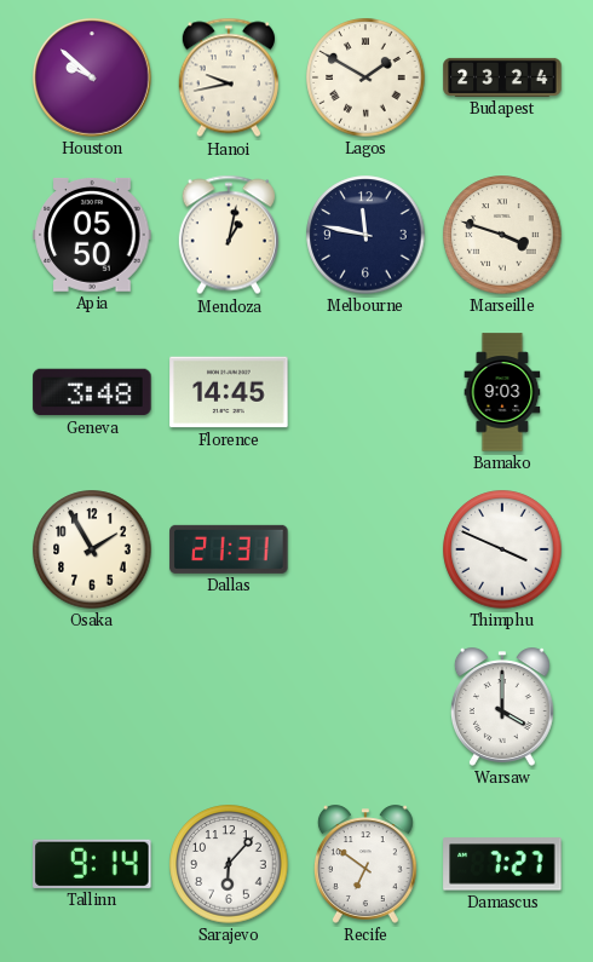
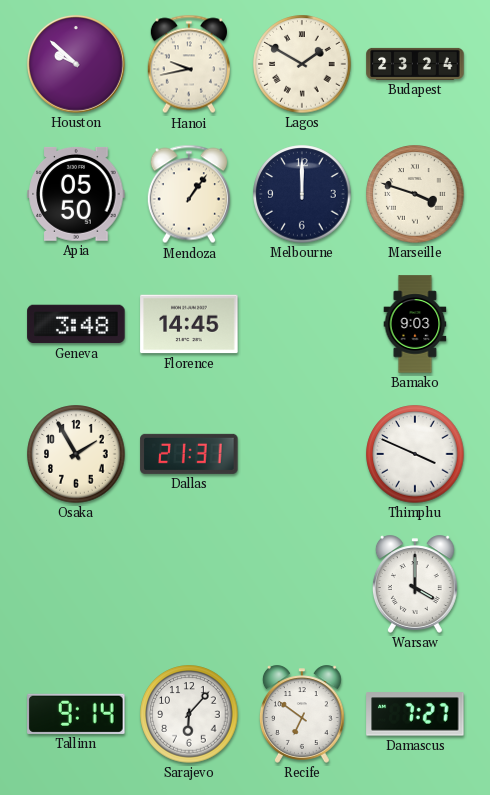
Mendoza: 1:02 -> 1:06
Melbourne: 11:47 -> 12:00
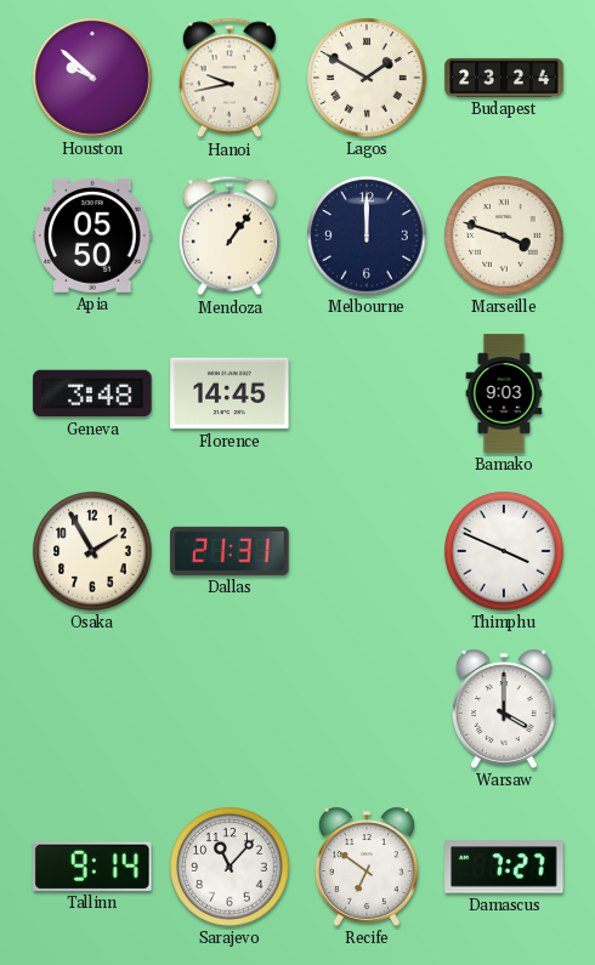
Sarajevo: 6:07 -> 11:07
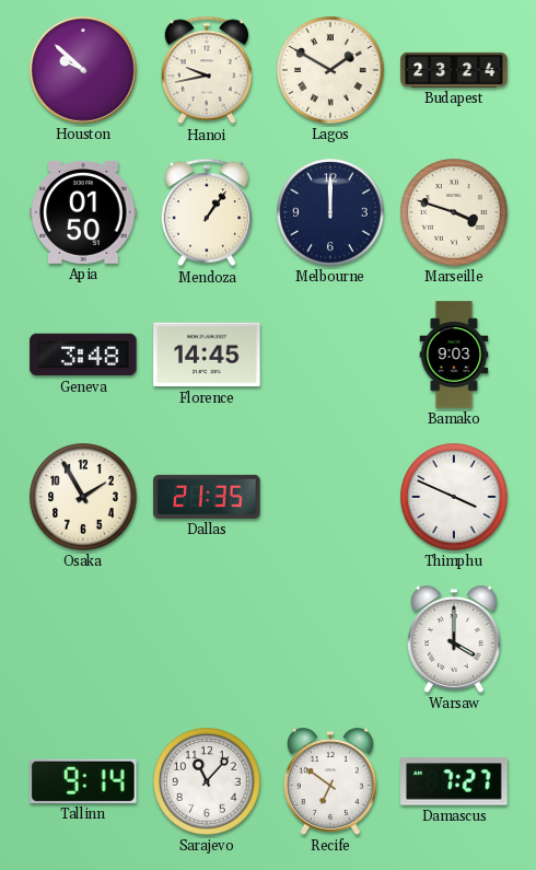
Apia: 05:50 -> 01:50
Dallas: 21:31 -> 21:35
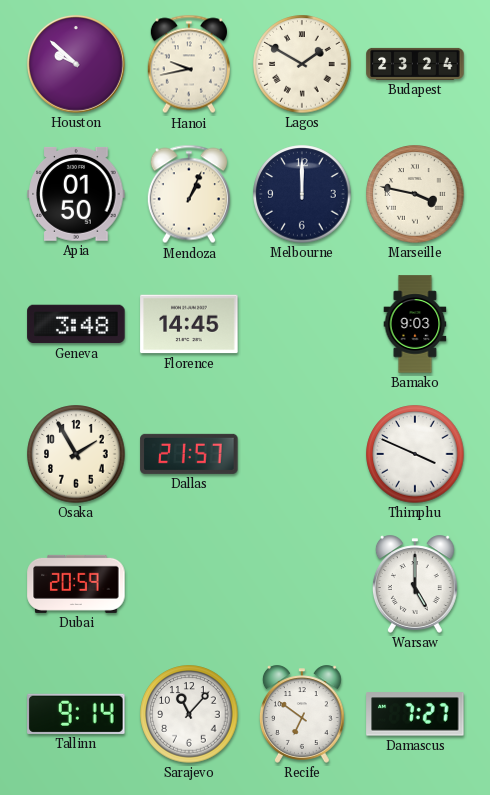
Mendoza: 1:06 -> 1:04
Marseille: 3:48 -> 3:47
Dallas: 21:35 -> 21:57
Dubai: none -> 20:59
Warsaw: 4:00 -> 5:00
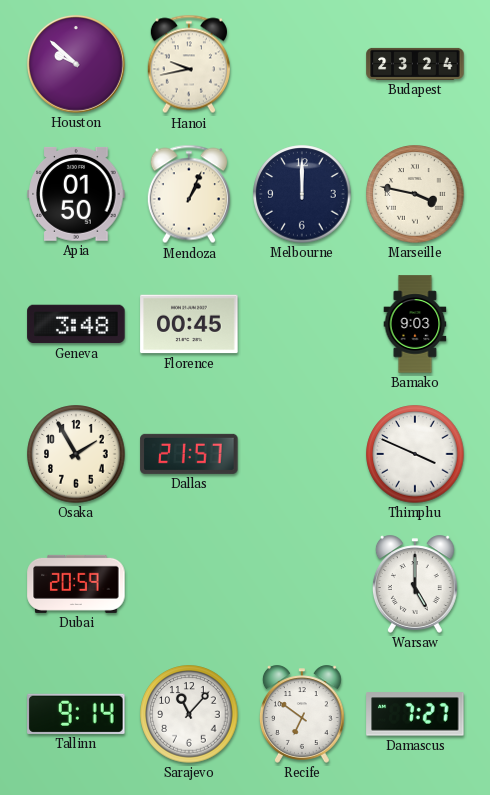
Lagos: 1:50 -> none
Florence: 14:45 -> 00:45
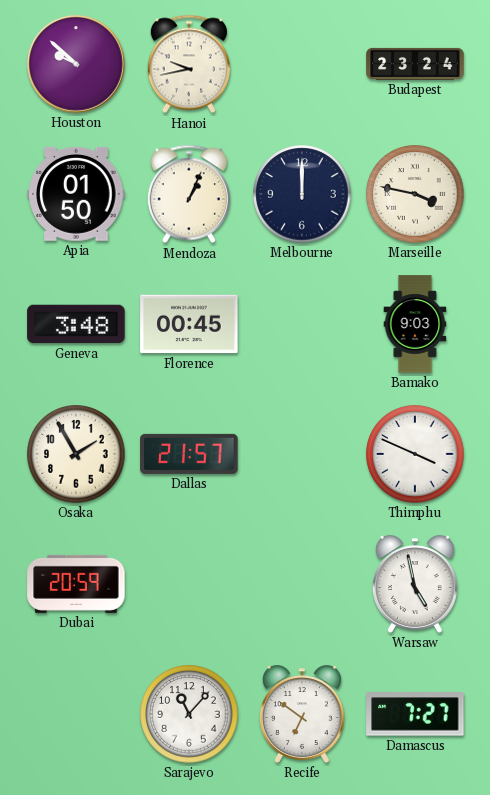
Warsaw: 5:00 -> 4:58
Tallinn: 9:14 -> none
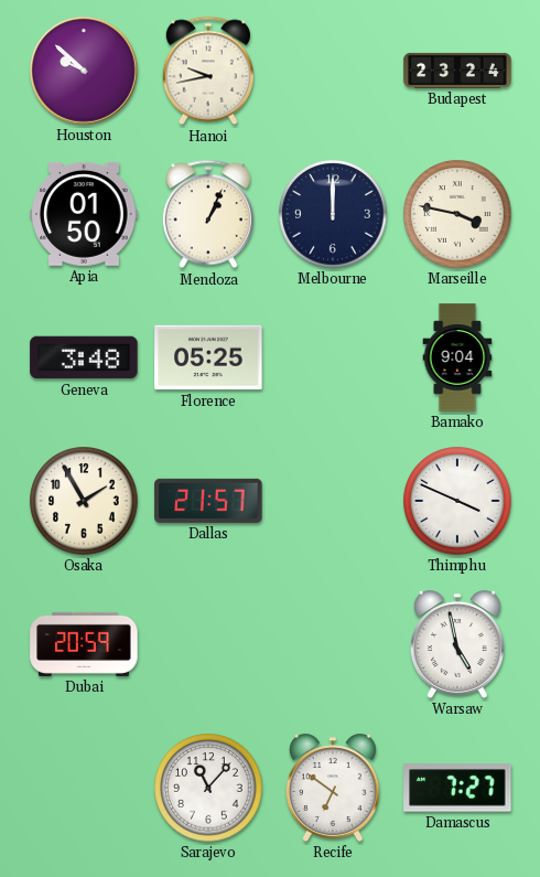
Florence: 00:45 -> 05:25
Bamako: 9:03 -> 9:04
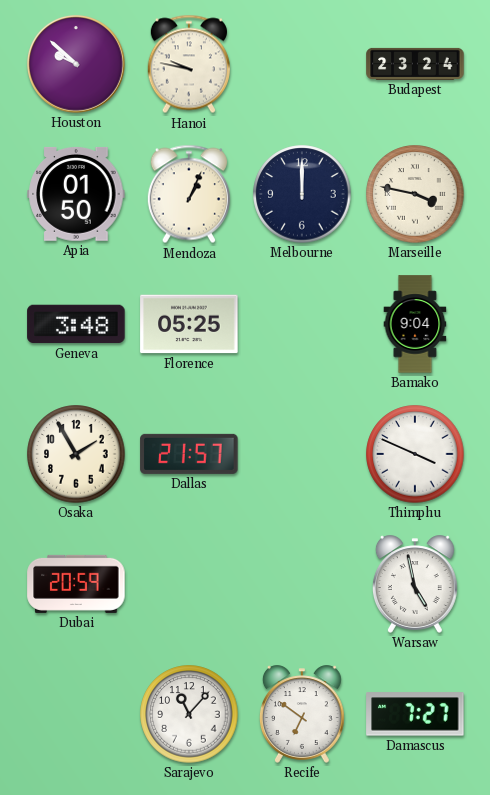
Hanoi: 9:43 -> 9:47
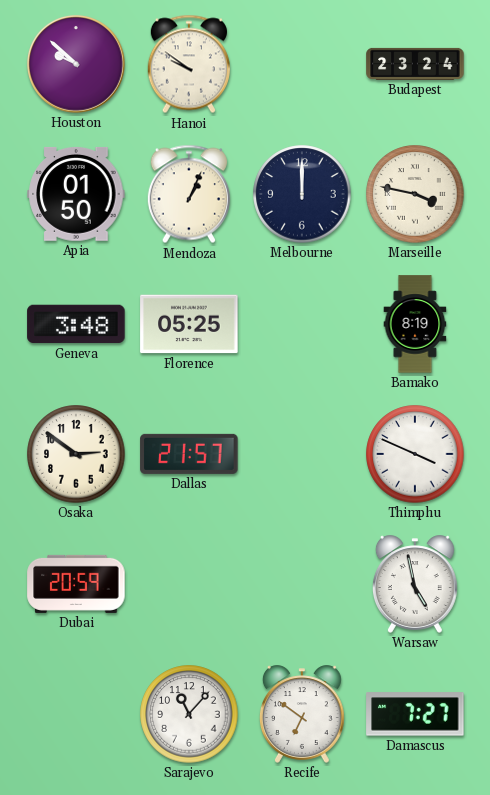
Hanoi: 9:47 -> 9:51
Bamako: 9:04 -> 8:19
Osaka: 1:55 -> 2:51
